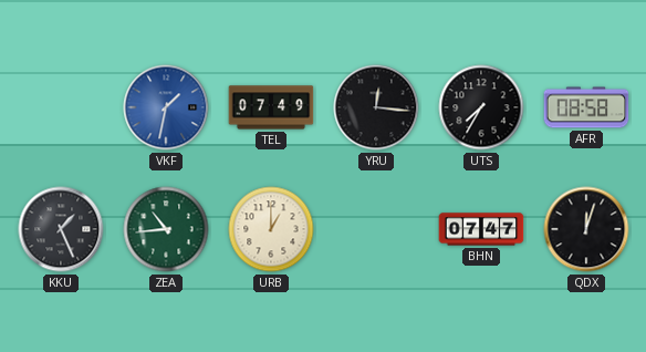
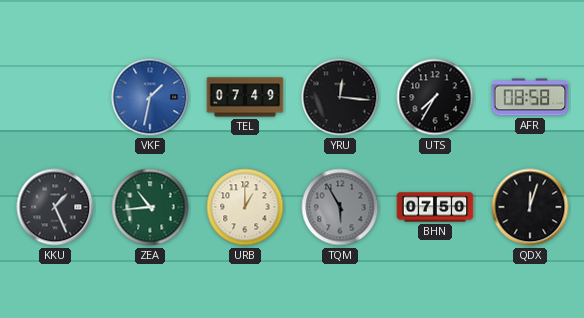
TQM: none -> 5:55
BHN: 07:47 -> 07:50
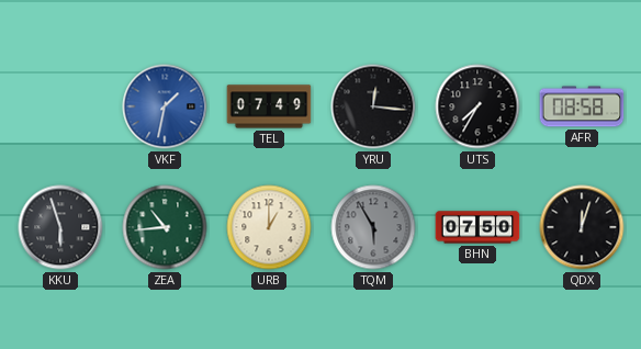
KKU: 1:26 -> 5:57
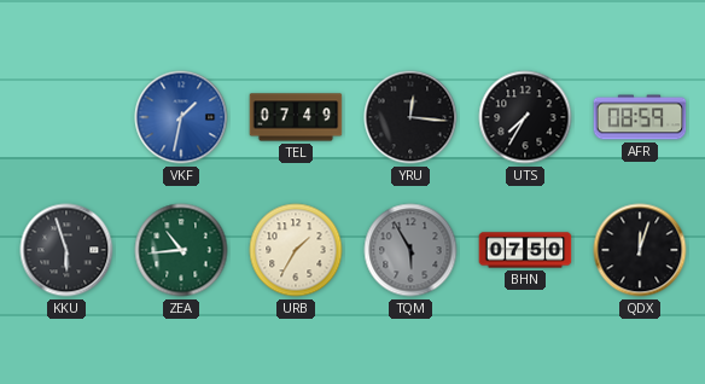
AFR: 08:58 -> 08:59
URB: 1:00 -> 1:35
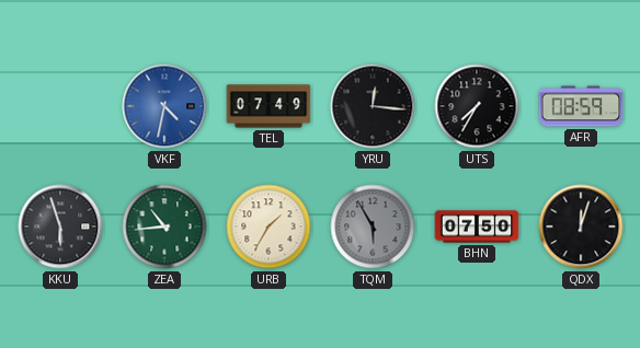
VKF: 1:32 -> 4:32
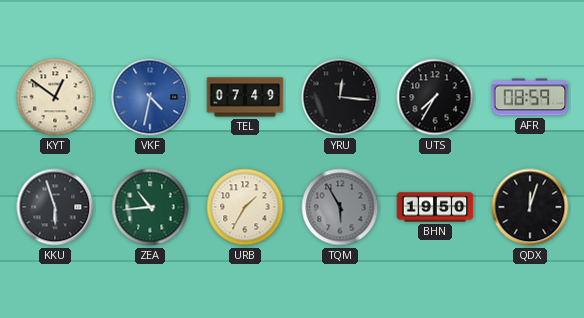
KYT: none -> 12:51
BHN: 07:50 -> 19:50
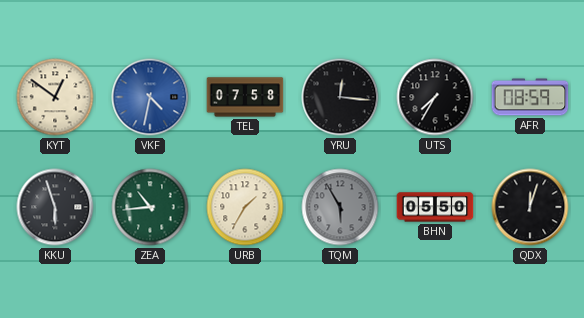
TEL: 07:49 -> 07:58
BHN: 19:50 -> 05:50
